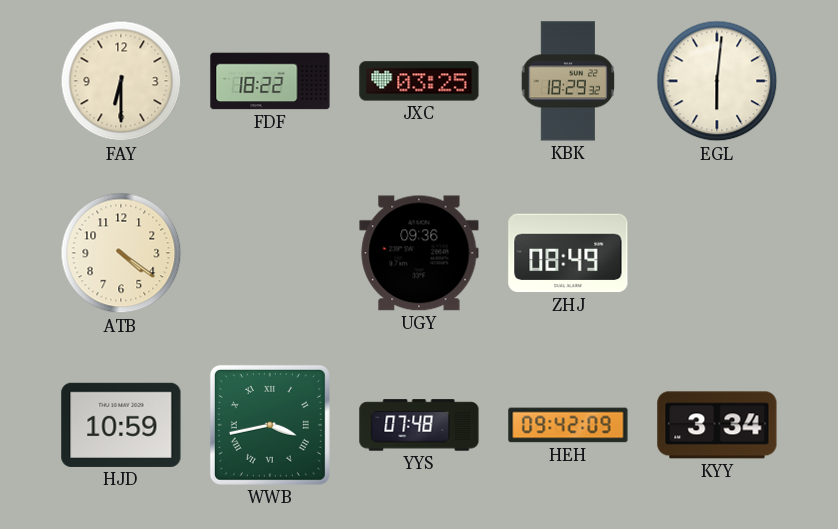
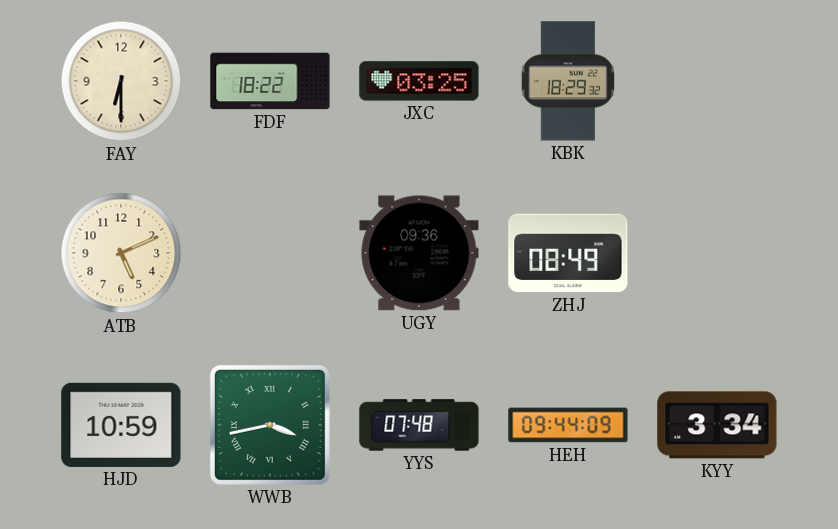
EGL: 6:01 -> none
ATB: 4:21 -> 5:11
HEH: 09:42 -> 09:44
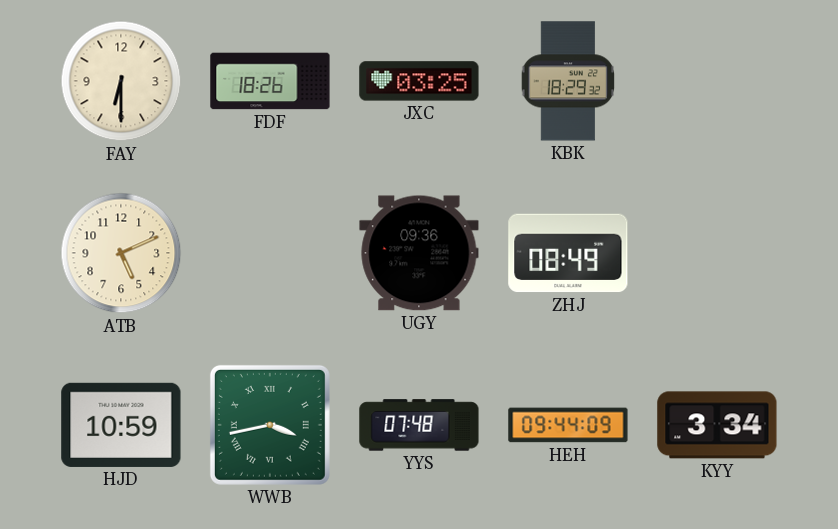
FDF: 18:22 -> 18:26
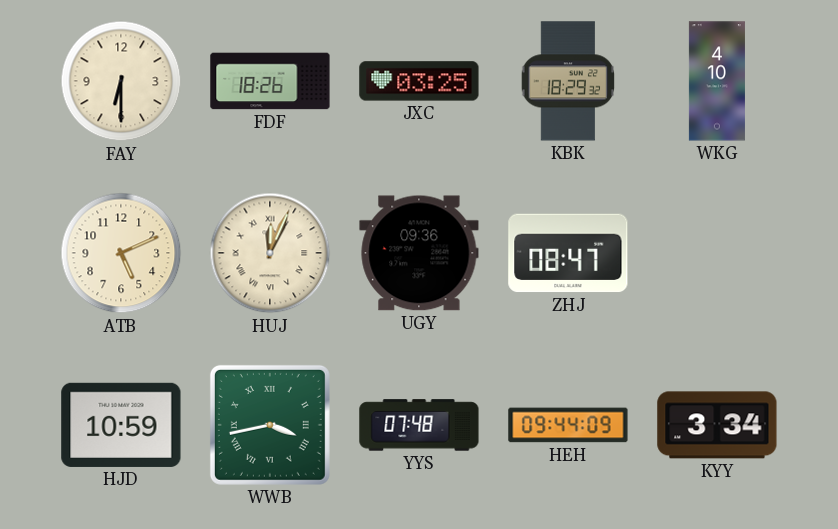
WKG: none -> 4:10
HUJ: none -> 12:04
ZHJ: 08:49 -> 08:47
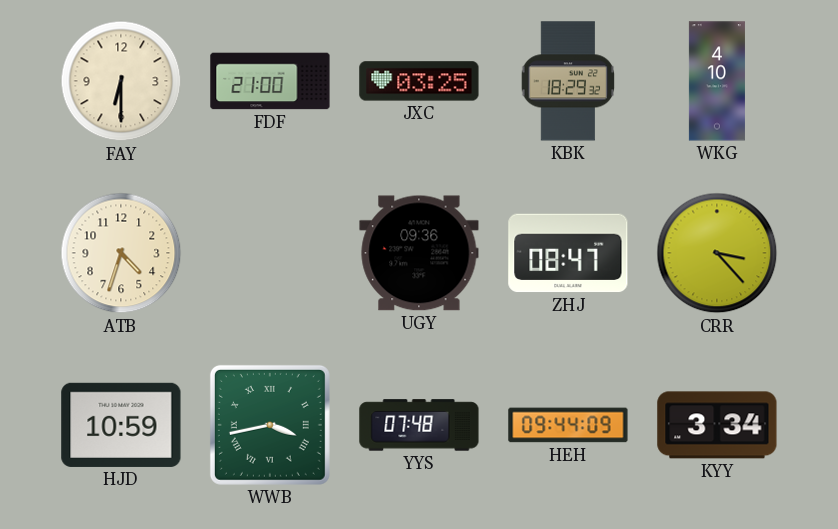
FDF: 18:26 -> 21:00
ATB: 5:11 -> 4:33
HUJ: 12:04 -> none
CRR: none -> 3:23
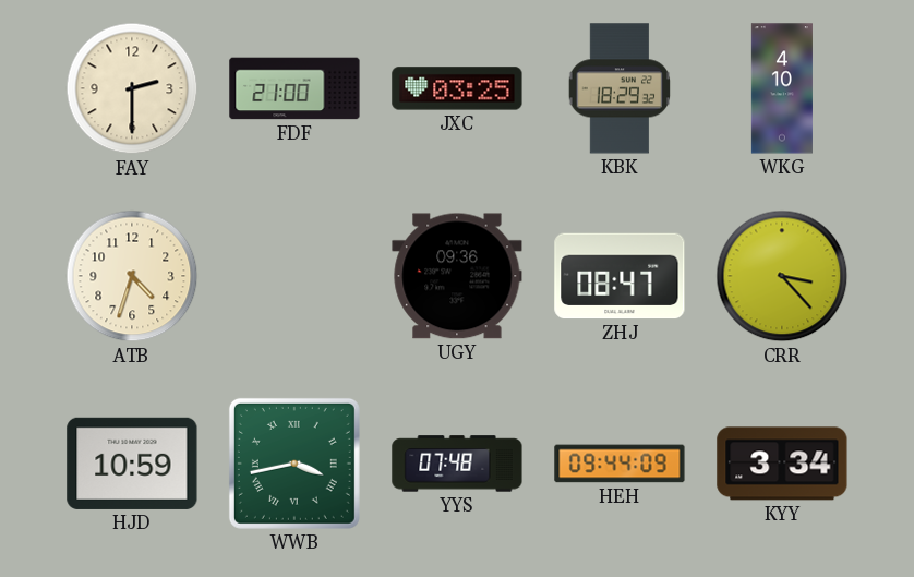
FAY: 6:30 -> 2:30
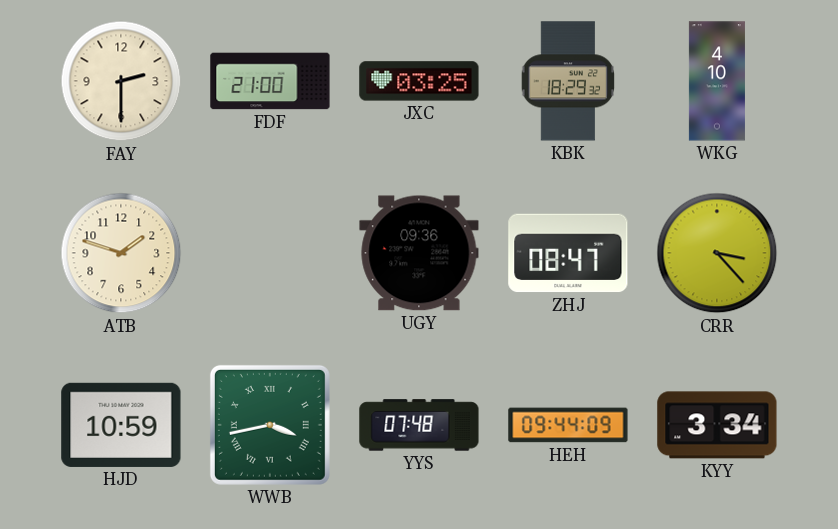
ATB: 4:33 -> 1:48
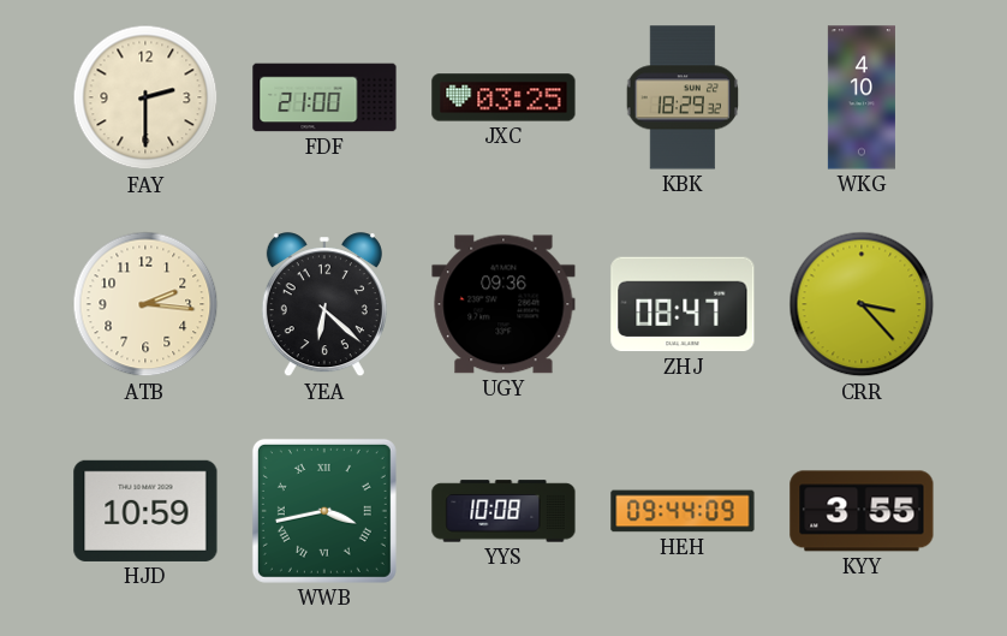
ATB: 1:48 -> 2:16
YEA: none -> 6:22
YYS: 07:48 -> 10:08
KYY: 3:34 -> 3:55
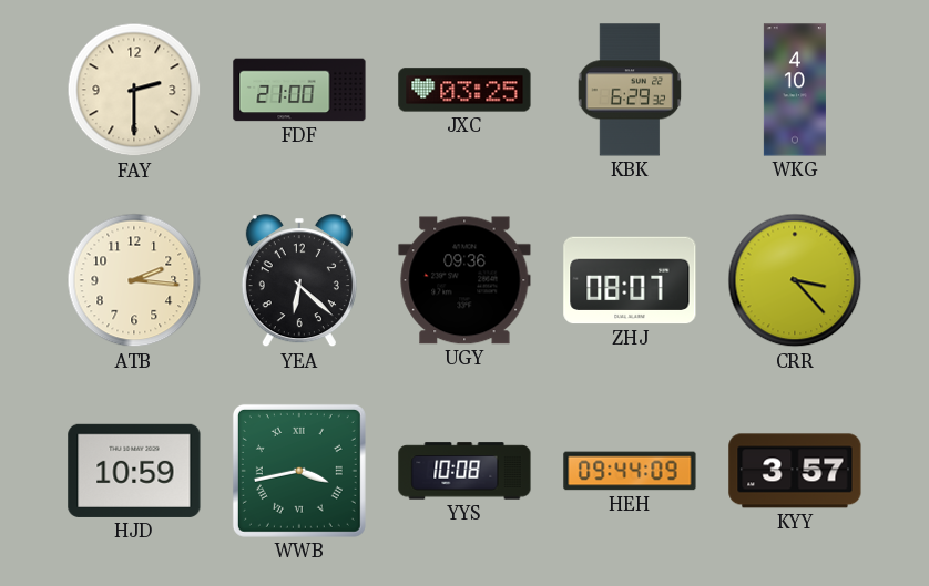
KBK: 18:29 -> 6:29
ZHJ: 08:47 -> 08:07
KYY: 3:55 -> 3:57
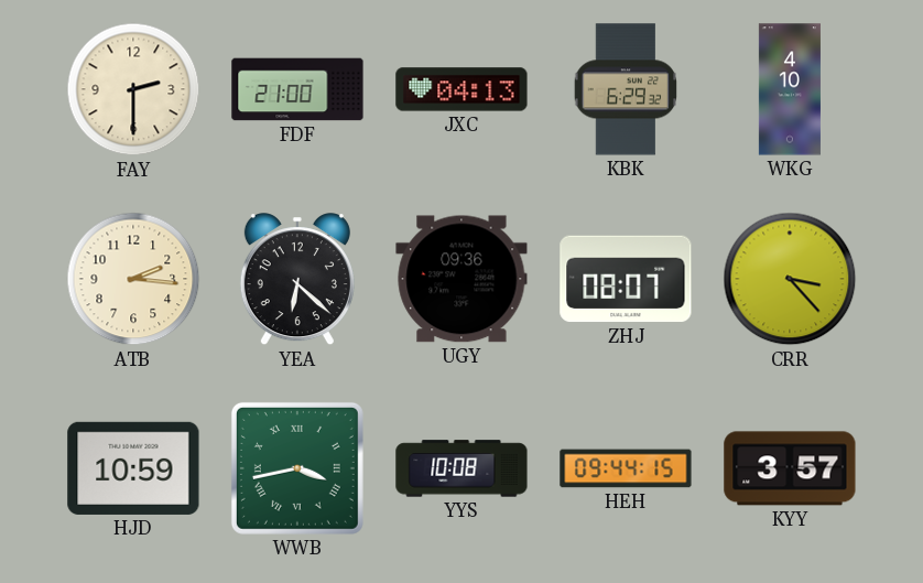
JXC: 03:25 -> 04:13
HEH: 09:44:09 -> 09:44:15
